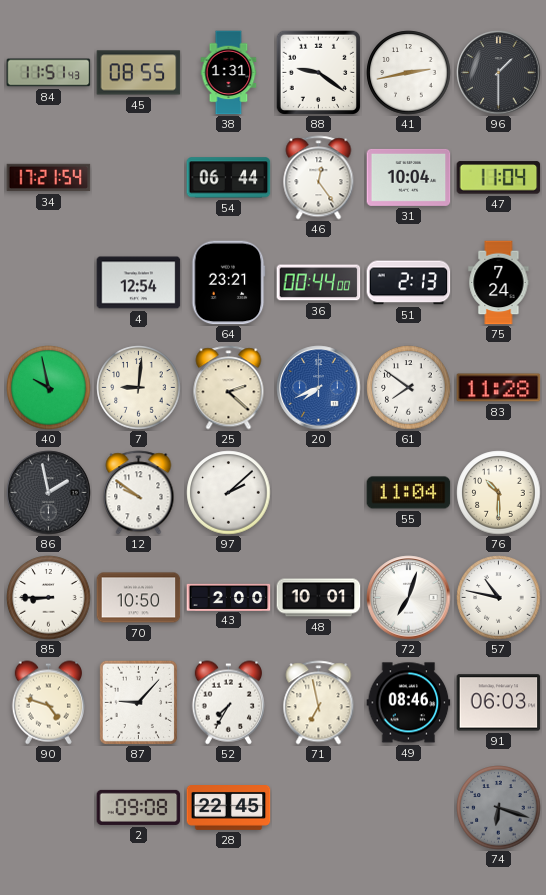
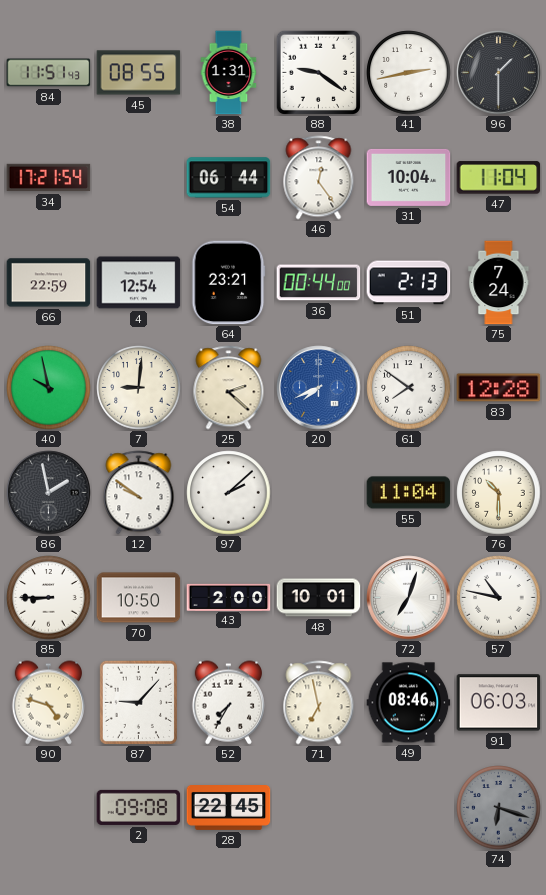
66: none -> 22:59
83: 11:28 -> 12:28
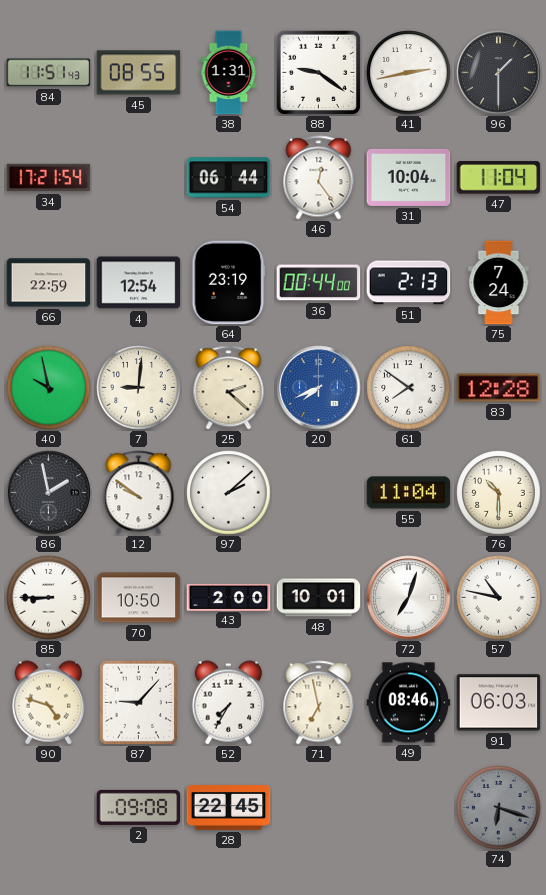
64: 23:21 -> 23:19
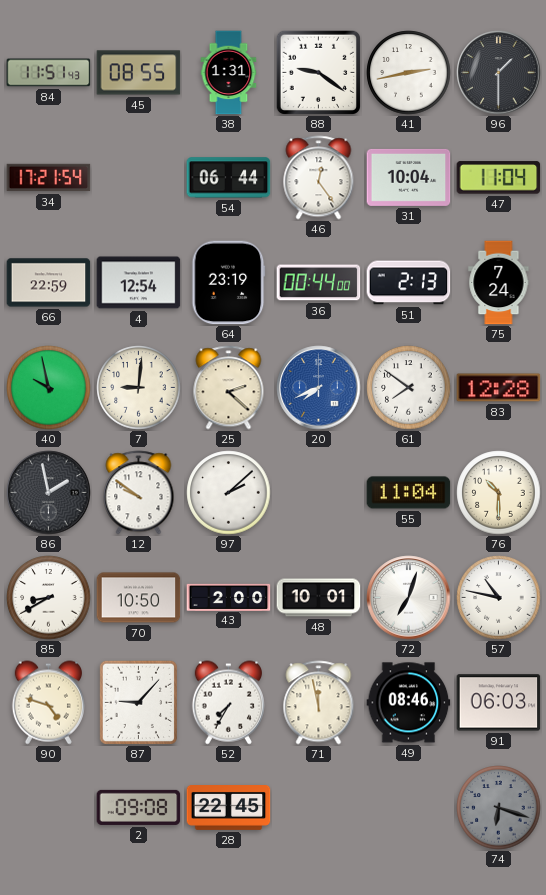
85: 8:45 -> 8:40
71: 6:58 -> 11:58
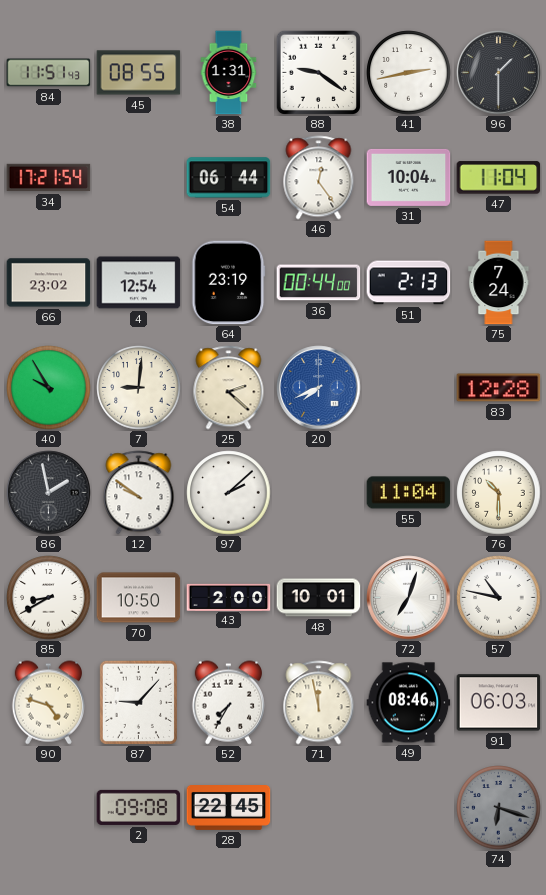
66: 22:59 -> 23:02
40: 9:58 -> 9:55
61: 7:51 -> none
